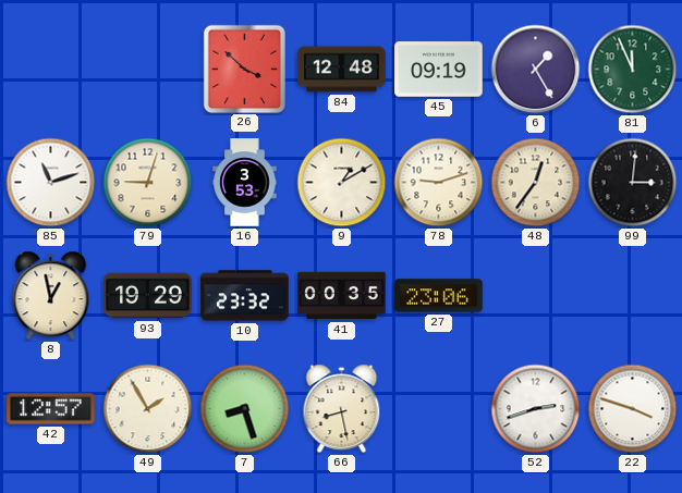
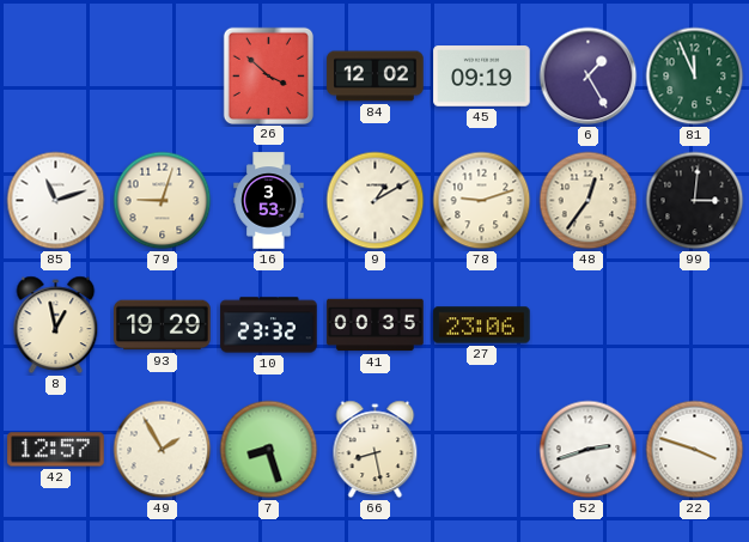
84: 12:48 -> 12:02
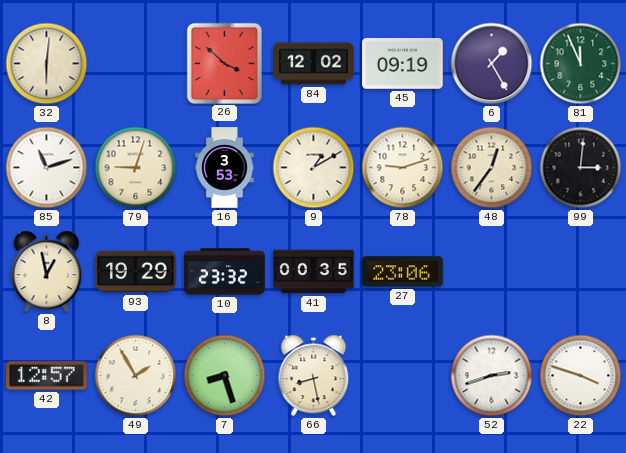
32: none -> 6:01
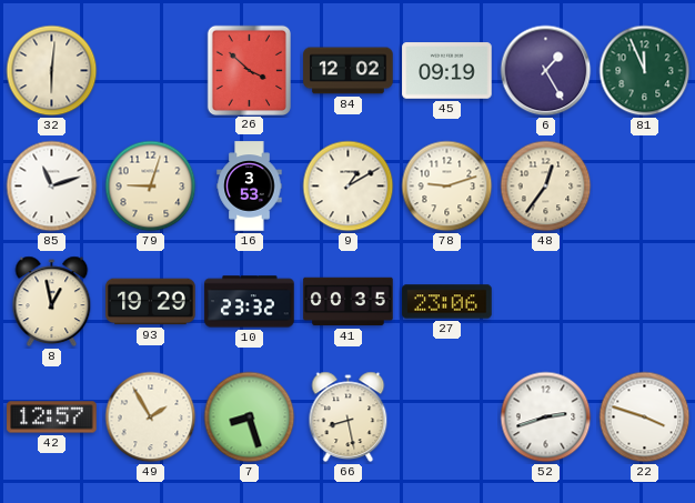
99: 3:01 -> none
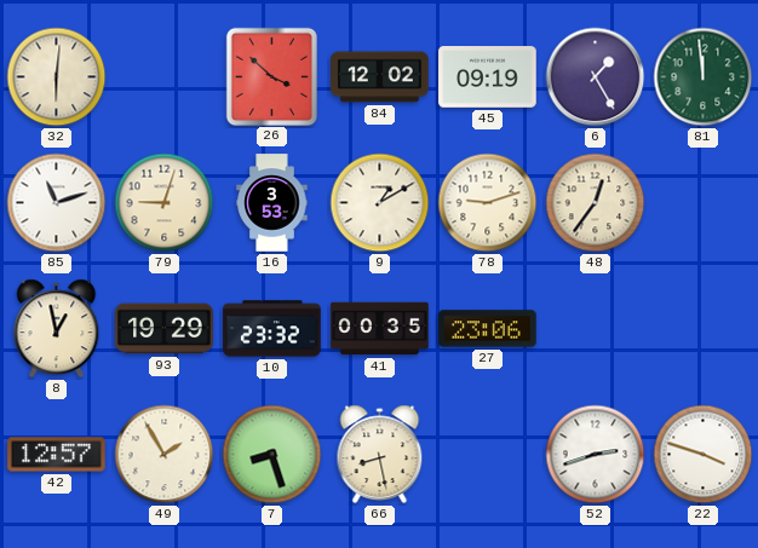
81: 11:56 -> 11:59
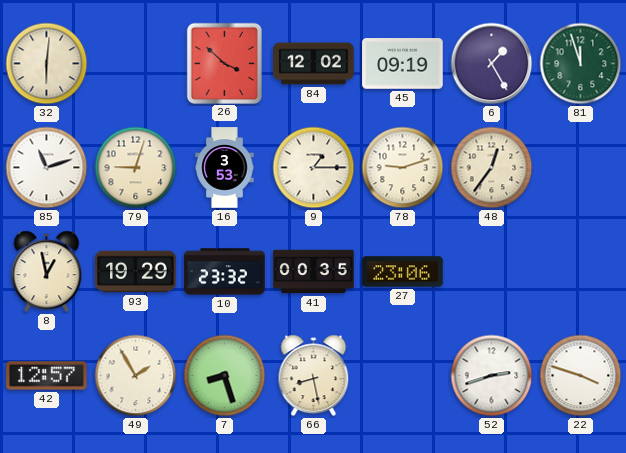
81: 11:59 -> 11:57
9: 1:10 -> 1:15
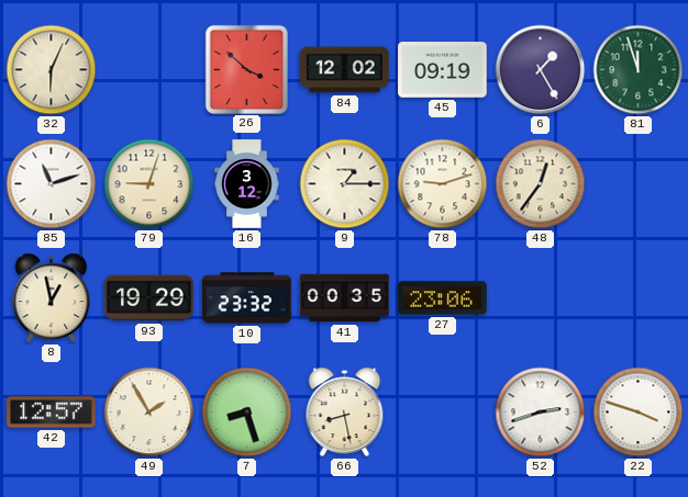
32: 6:01 -> 6:04
16: 3:53 -> 3:12
